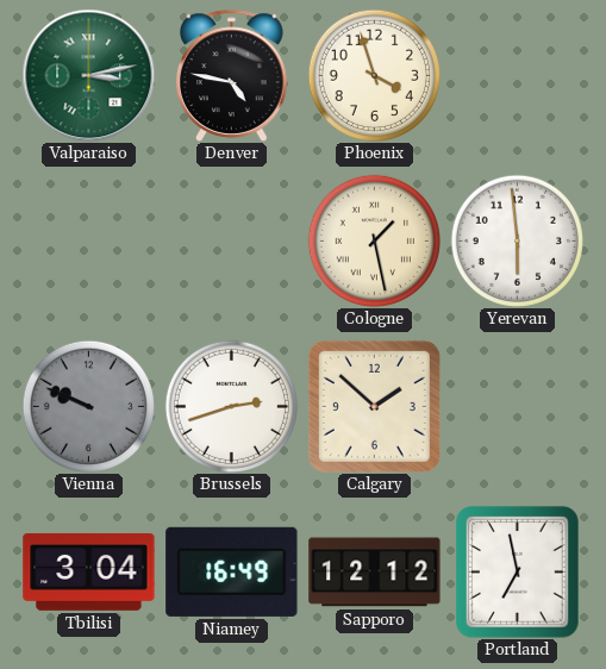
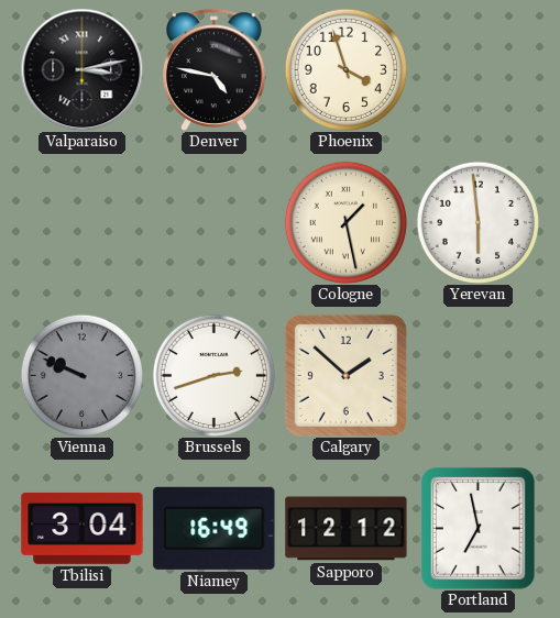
Valparaiso dial: green -> black
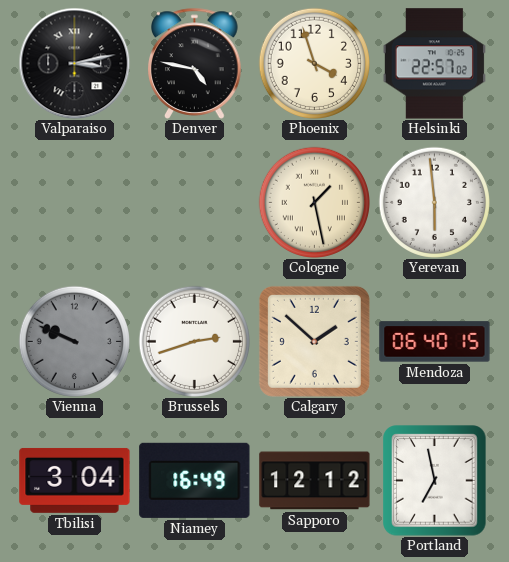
Helsinki: none -> 22:57
Mendoza: none -> 06:40
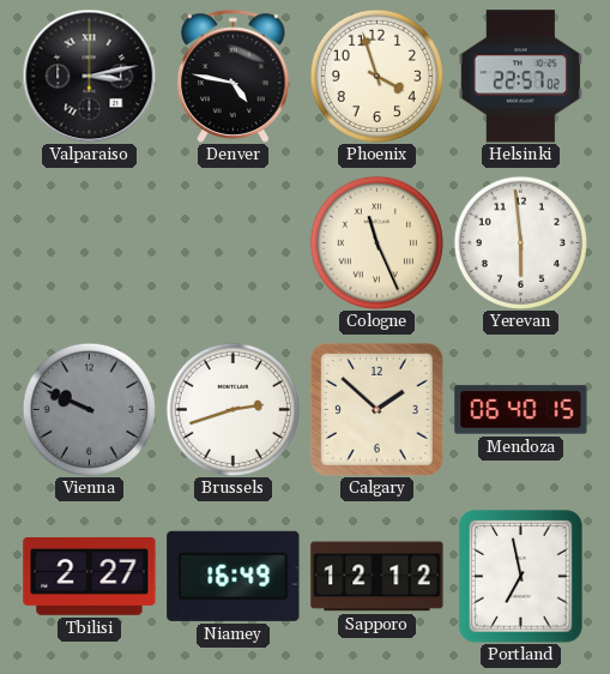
Cologne: 1:28 -> 11:26
Tbilisi: 3:04 -> 2:27
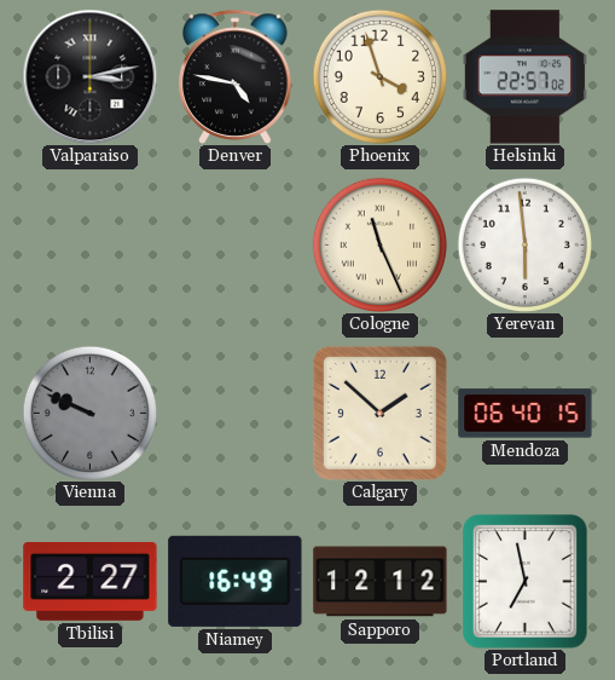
Brussels: 2:42 -> none
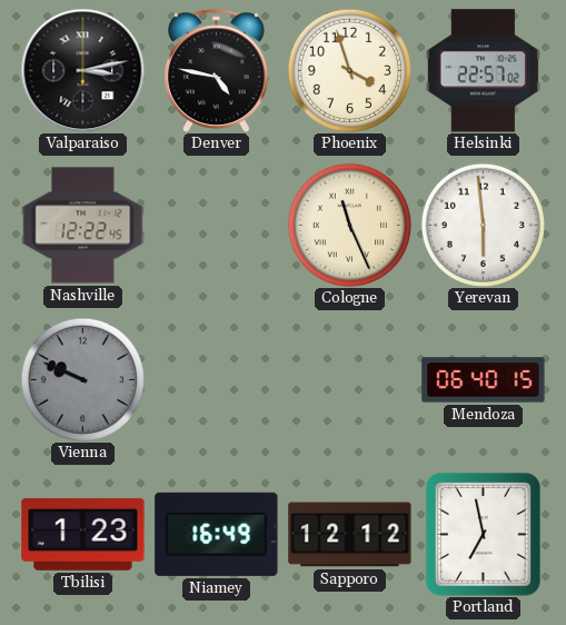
Nashville: none -> 12:22
Calgary: 1:52 -> none
Tbilisi: 2:27 -> 1:23
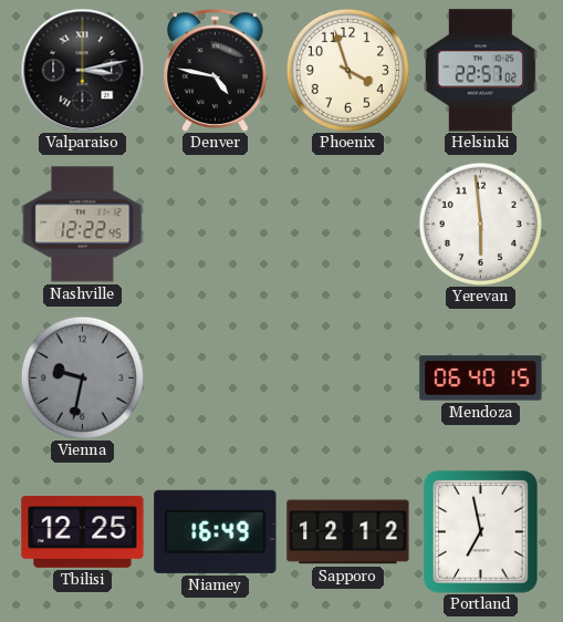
Cologne: 11:26 -> none
Vienna: 9:49 -> 9:32
Tbilisi: 1:23 -> 12:25
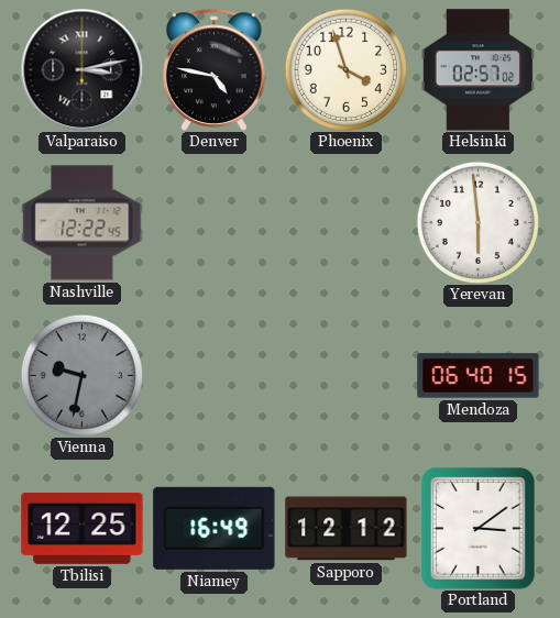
Helsinki: 22:57 -> 02:57
Portland: 6:58 -> 3:09
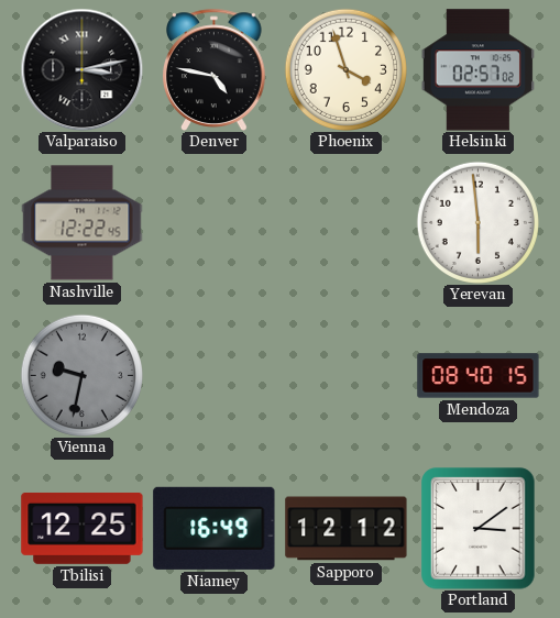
Mendoza: 06:40 -> 08:40
